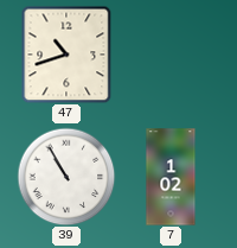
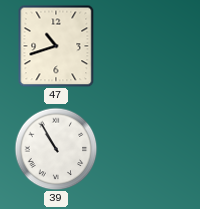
7: 1:02 -> none
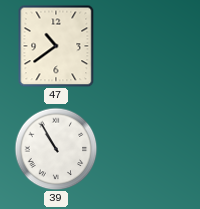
47: 10:42 -> 10:39
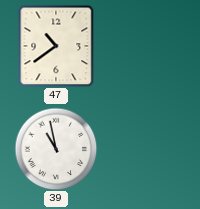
39: 10:55 -> 10:58
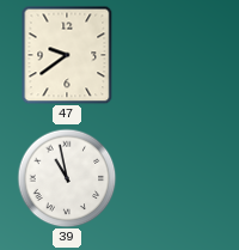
47: 10:39 -> 9:39
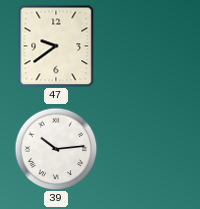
39: 10:58 -> 10:14
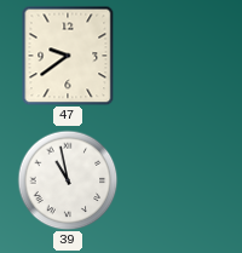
39: 10:14 -> 10:58
